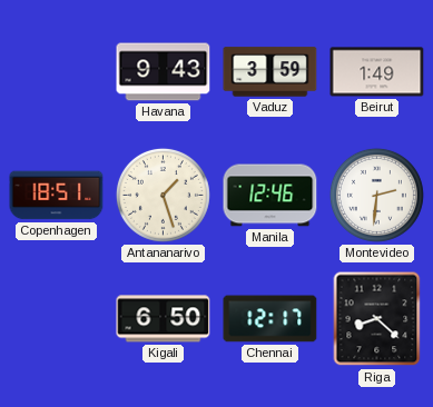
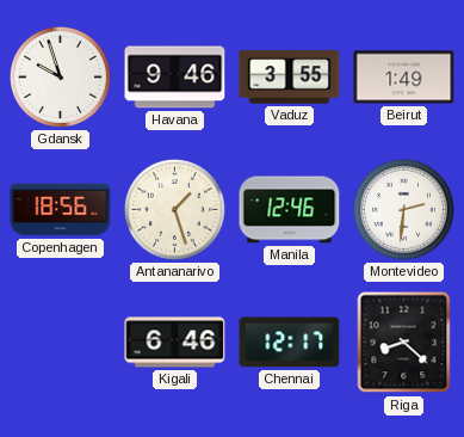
Gdansk: none -> 9:57
Havana: 9:43 -> 9:46
Vaduz: 3:59 -> 3:55
Copenhagen: 18:51 -> 18:56
Kigali: 6:50 -> 6:46
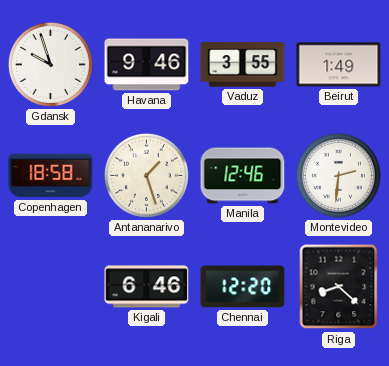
Copenhagen: 18:56 -> 18:58
Chennai: 12:17 -> 12:20
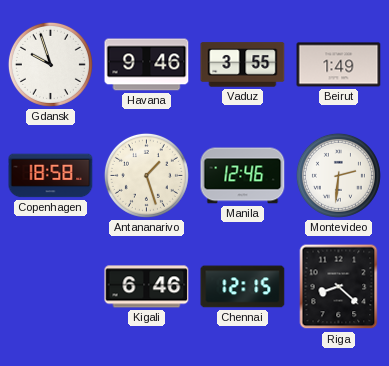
Chennai: 12:20 -> 12:15
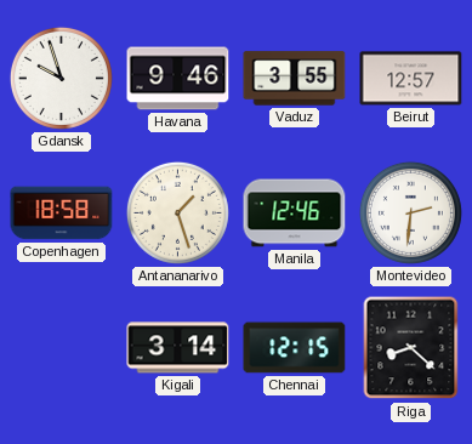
Beirut: 1:49 -> 12:57
Kigali: 6:46 -> 3:14
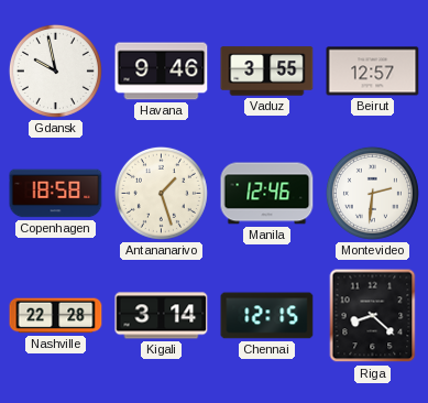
Gdansk: 9:57 -> 9:58
Nashville: none -> 22:28
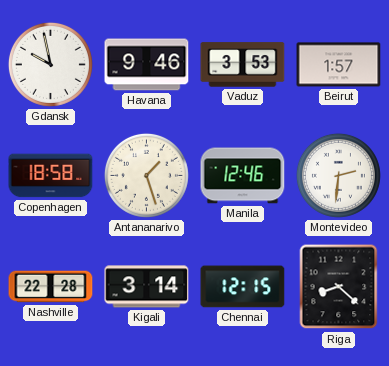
Vaduz: 3:55 -> 3:53
Beirut: 12:57 -> 1:57
